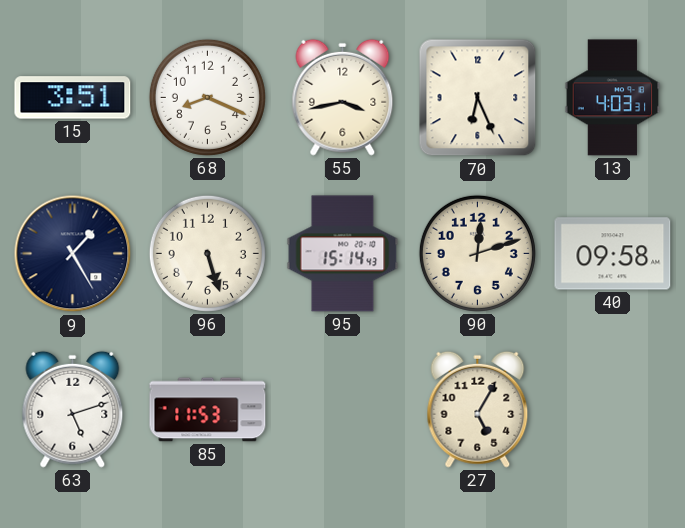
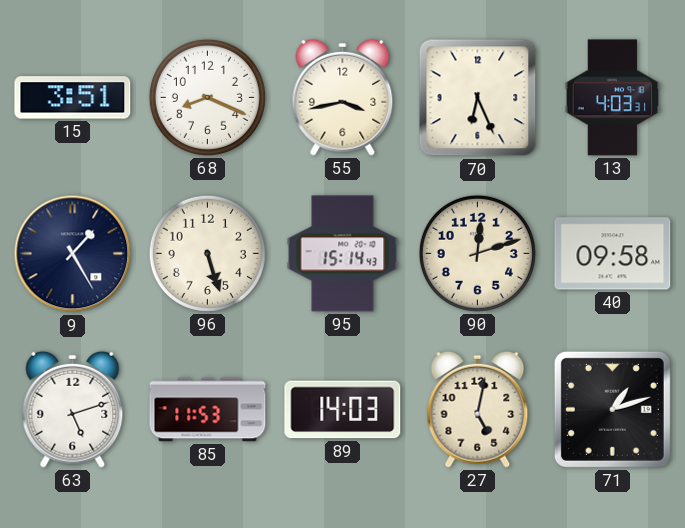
89: none -> 14:03
27: 5:05 -> 5:02
71: none -> 1:12
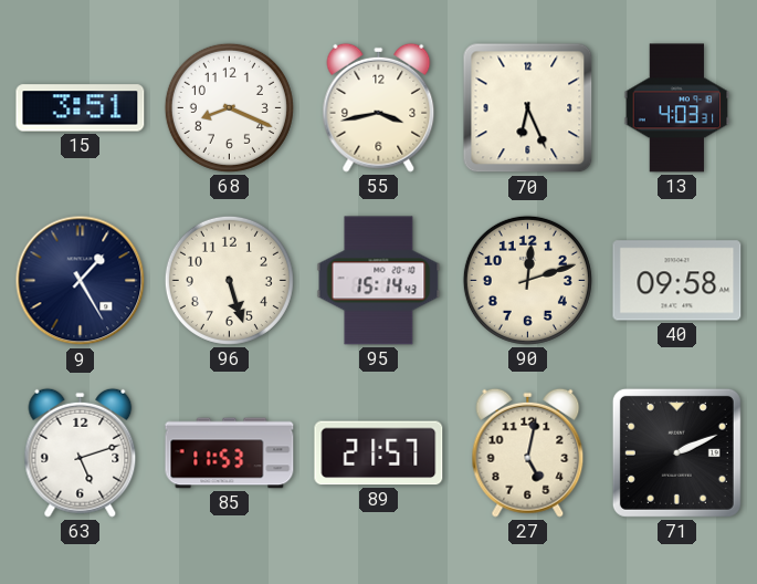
89: 14:03 -> 21:57
71: 1:12 -> 2:11
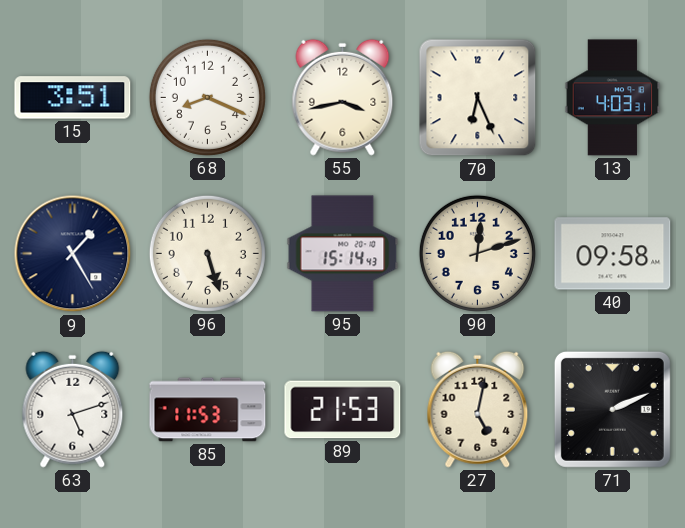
89: 21:57 -> 21:53
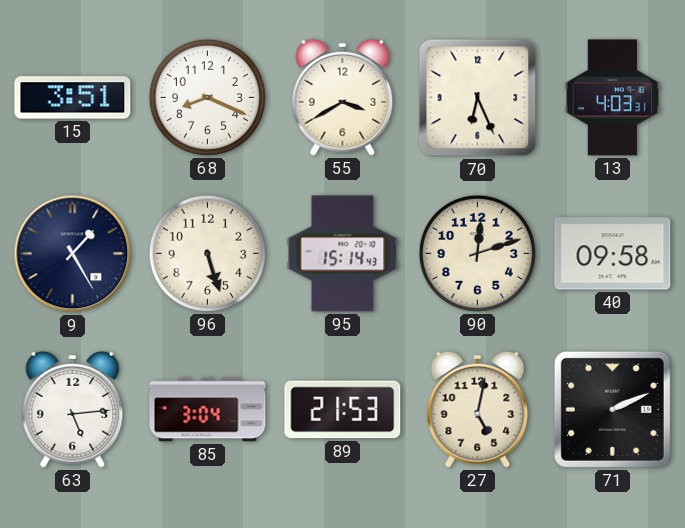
55: 3:43 -> 3:40
63: 5:12 -> 5:14
85: 11:53 -> 3:04
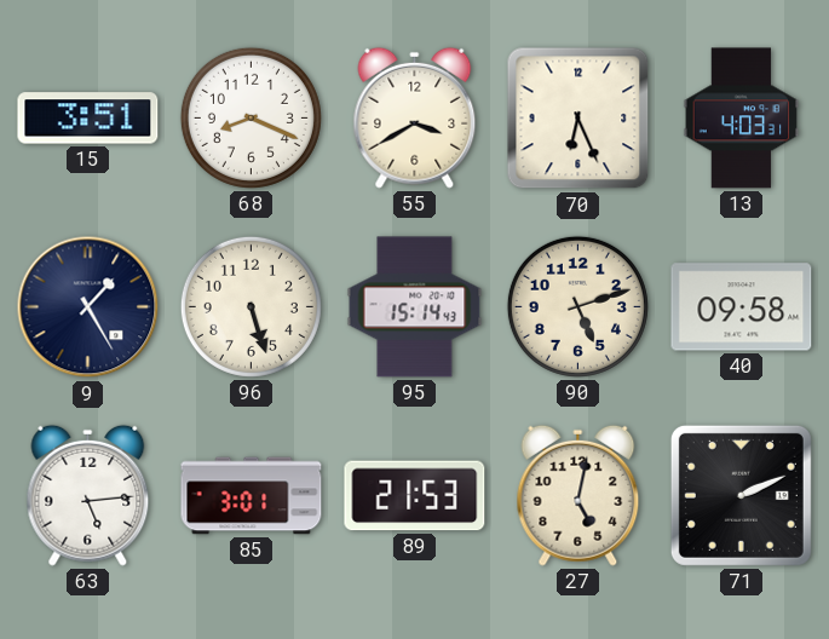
90: 12:12 -> 5:12
85: 3:04 -> 3:01
